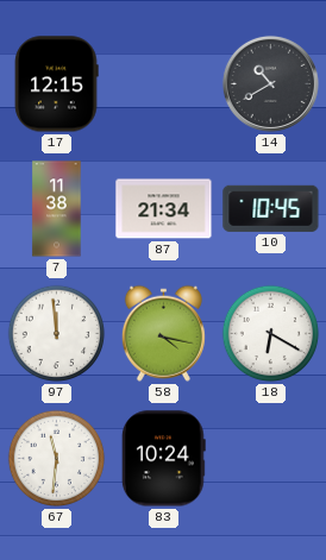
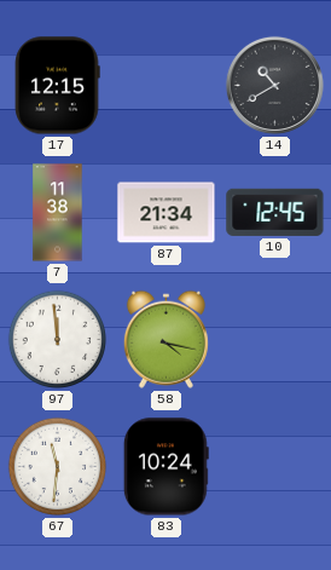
10: 10:45 -> 12:45
18: 6:20 -> none
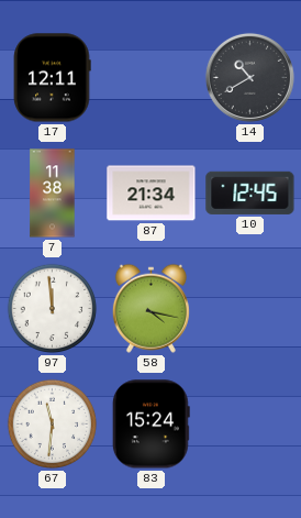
17: 12:15 -> 12:11
83: 10:24 -> 15:24
